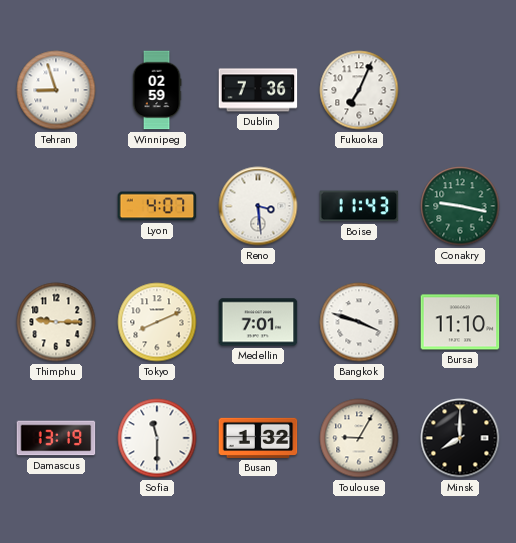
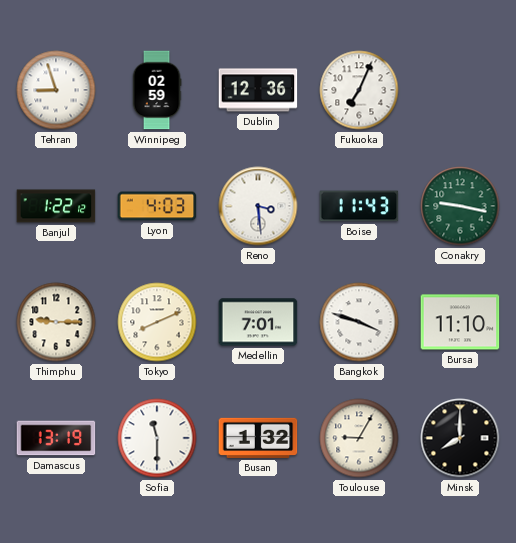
Dublin: 7:36 -> 12:36
Banjul: none -> 1:22
Lyon: 4:07 -> 4:03
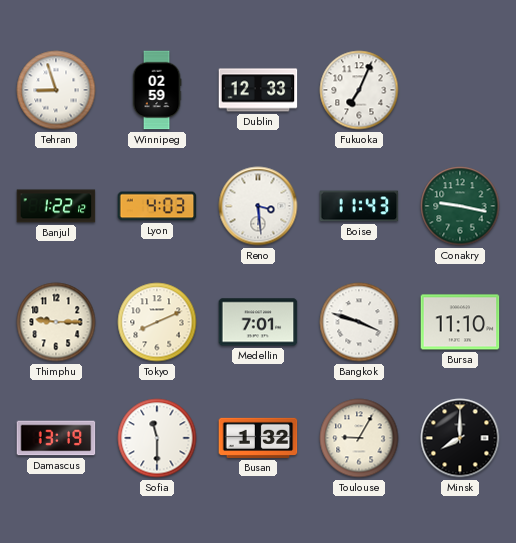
Dublin: 12:36 -> 12:33
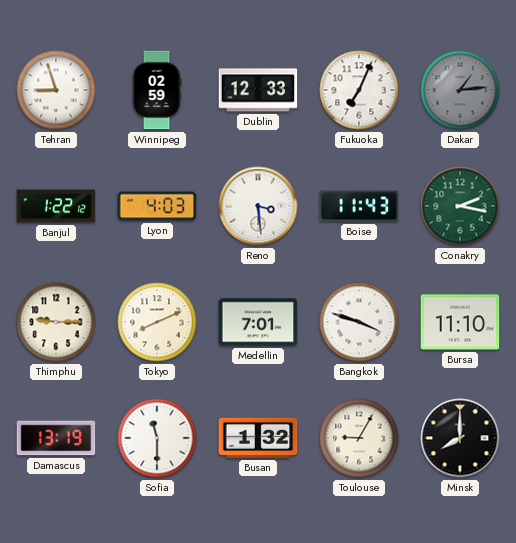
Dakar: none -> 1:14
Conakry: 9:17 -> 2:17
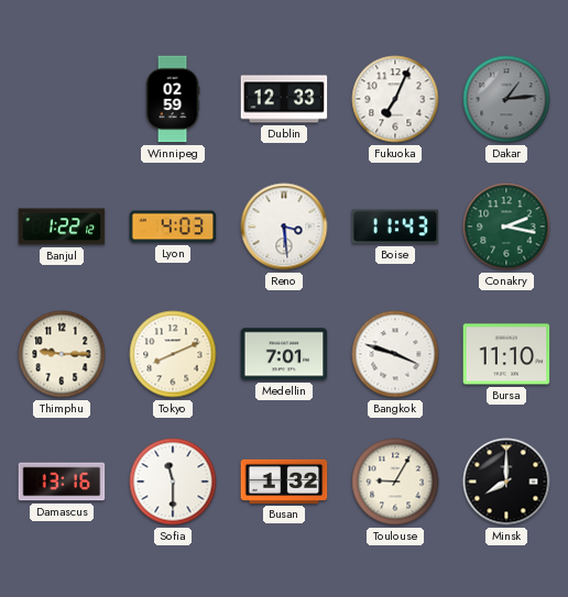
Tehran: 8:57 -> none
Damascus: 13:19 -> 13:16
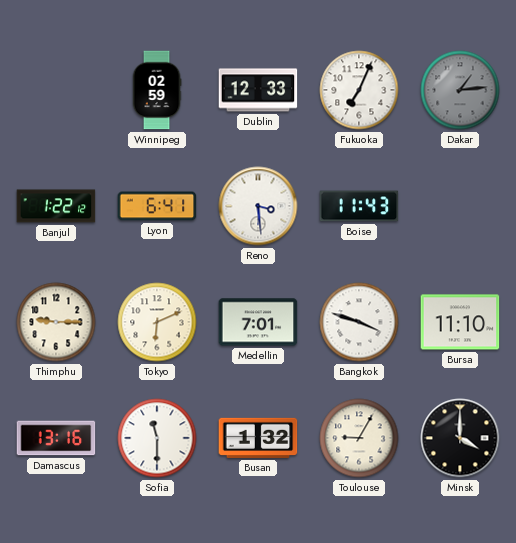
Lyon: 4:03 -> 6:41
Conakry: 2:17 -> none
Tokyo: 8:11 -> 6:11
Minsk: 8:00 -> 4:00
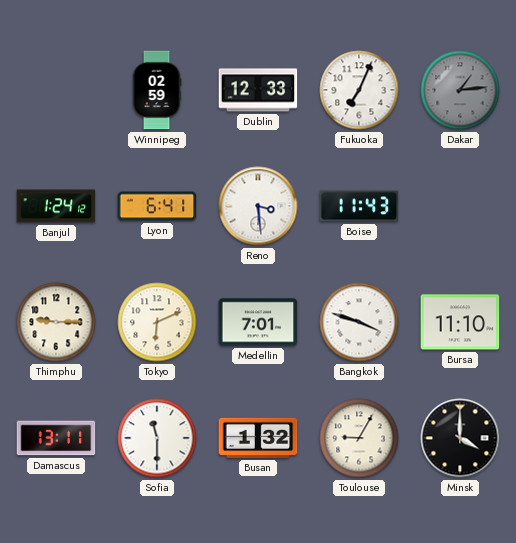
Banjul: 1:22 -> 1:24
Damascus: 13:16 -> 13:11
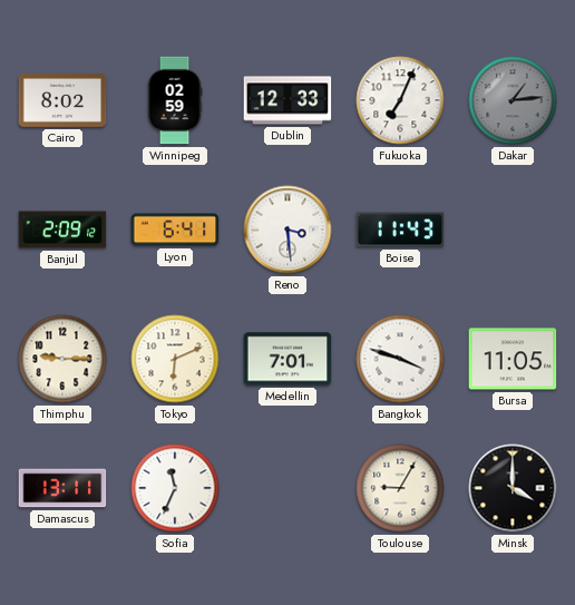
Cairo: none -> 8:02
Banjul: 1:24 -> 2:09
Bursa: 11:10 -> 11:05
Sofia: 11:30 -> 11:34
Busan: 1:32 -> none
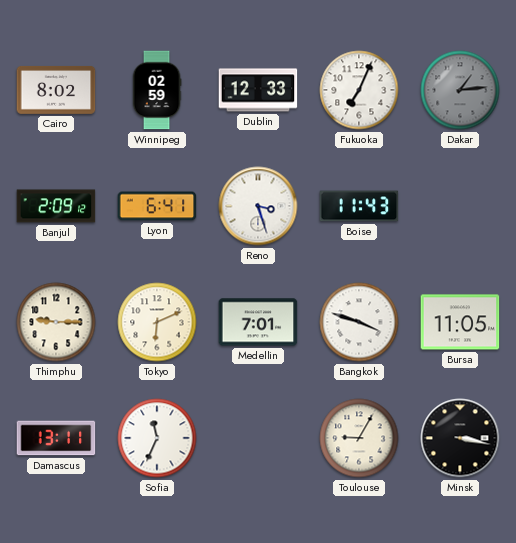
Reno: 3:29 -> 3:27
Minsk: 4:00 -> 3:17
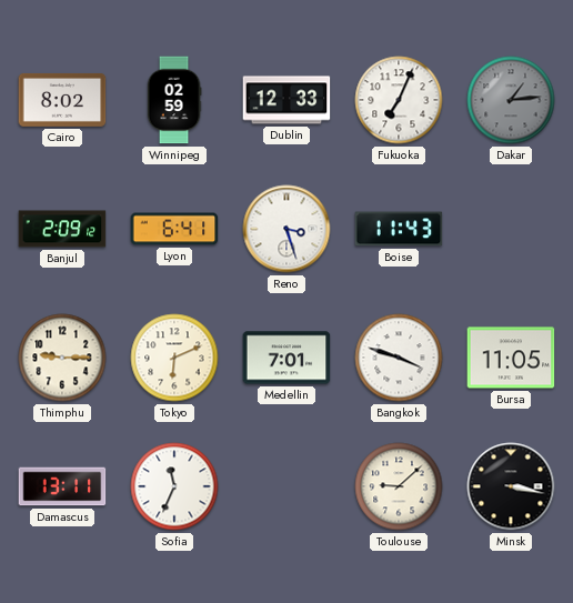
Toulouse: 9:05 -> 9:08
